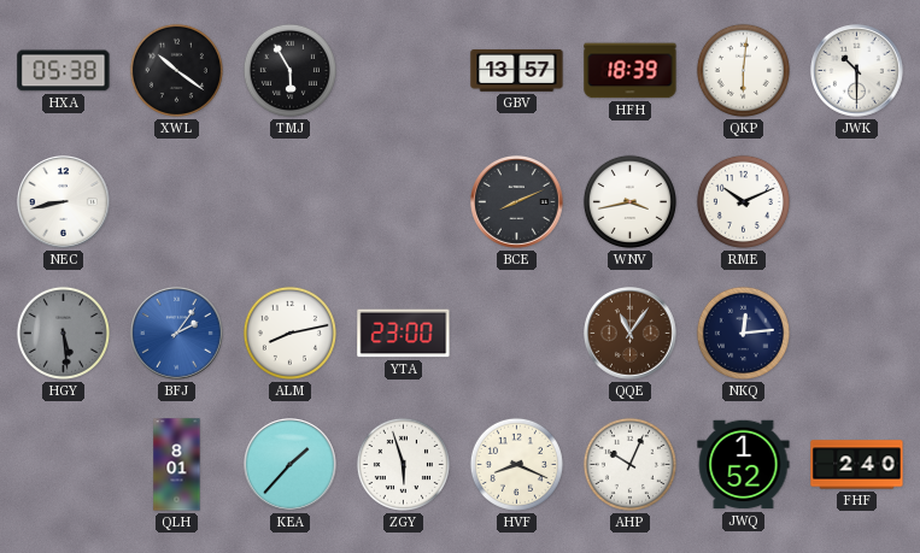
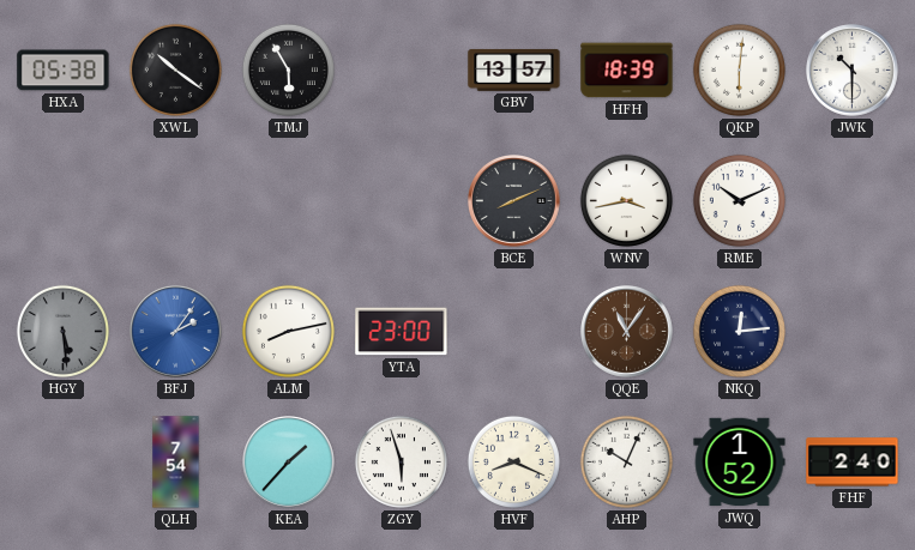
NEC: 8:43 -> none
QLH: 8:01 -> 7:54
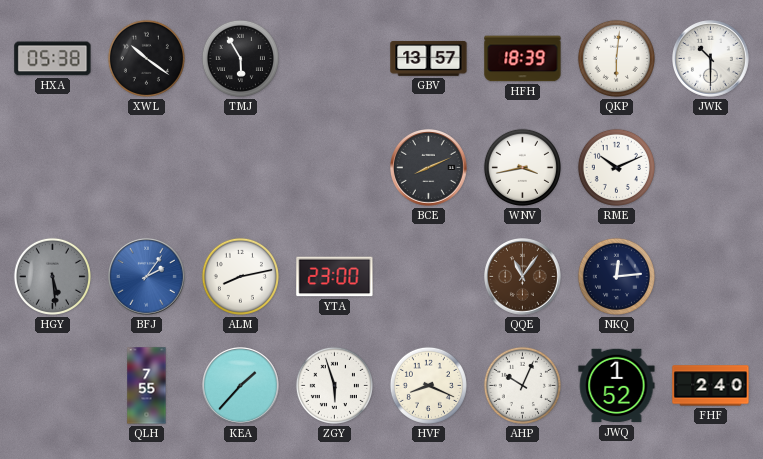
QLH: 7:54 -> 7:55
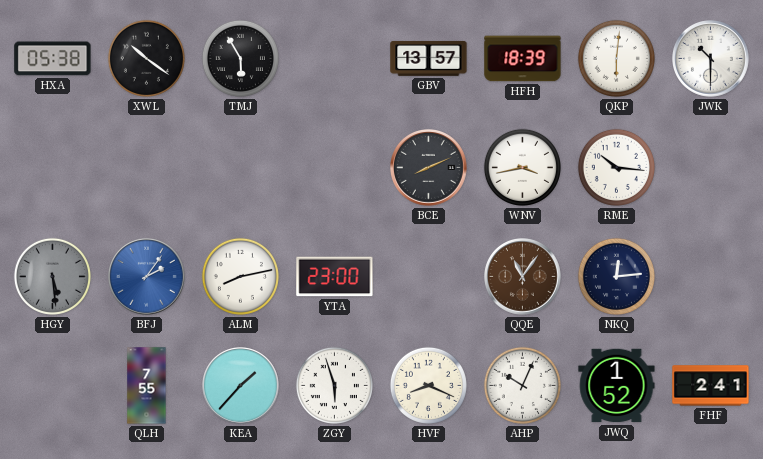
RME: 10:11 -> 10:16
FHF: 2:40 -> 2:41
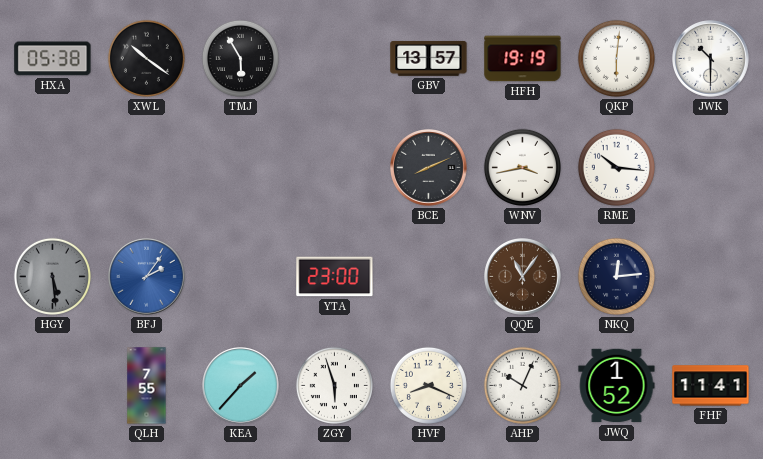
HFH: 18:39 -> 19:19
ALM: 8:13 -> none
FHF: 2:41 -> 11:41
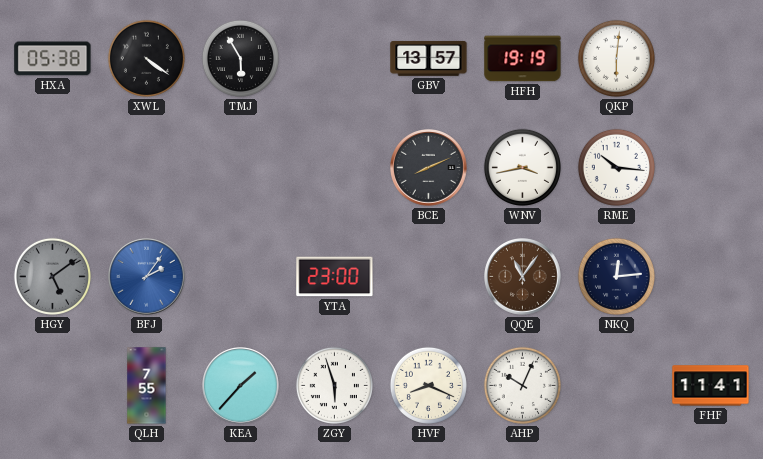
XWL: 10:21 -> 4:21
JWK: 10:30 -> none
HGY: 5:29 -> 5:09
JWQ: 1:52 -> none
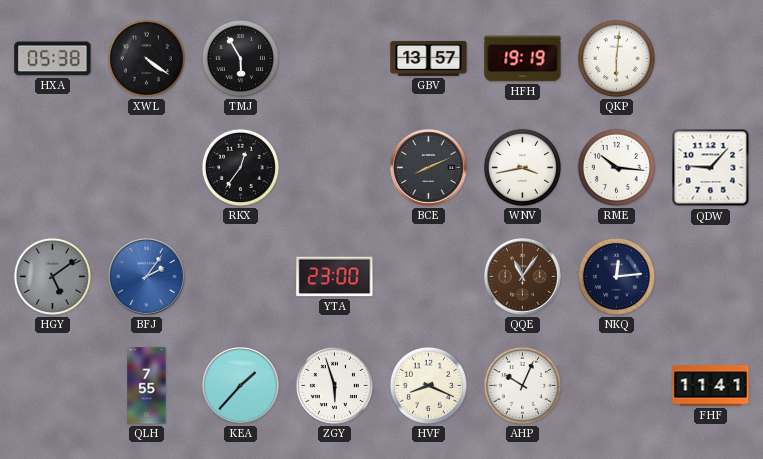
RKX: none -> 12:36
QDW: none -> 9:07
